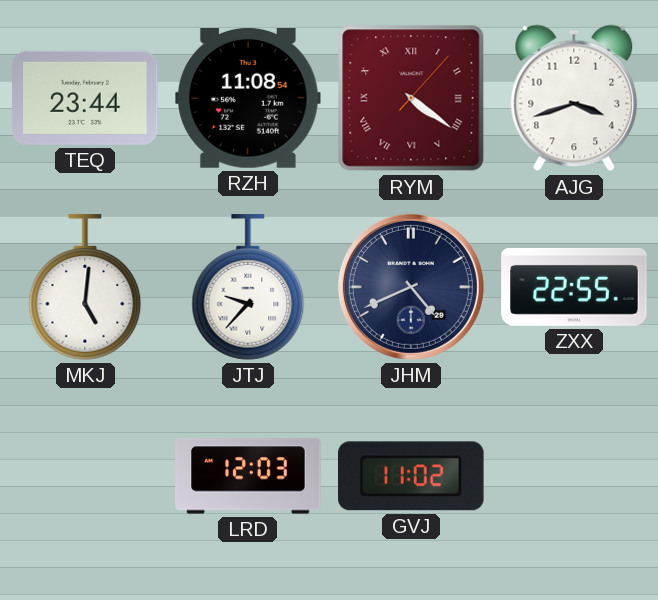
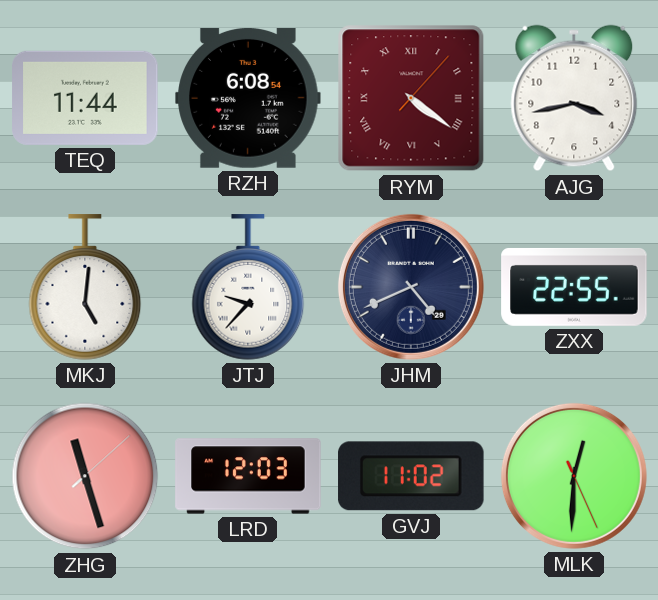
TEQ: 23:44 -> 11:44
RZH: 11:08 -> 6:08
AJG: 3:42 -> 3:43
ZHG: none -> 11:27
MLK: none -> 12:30
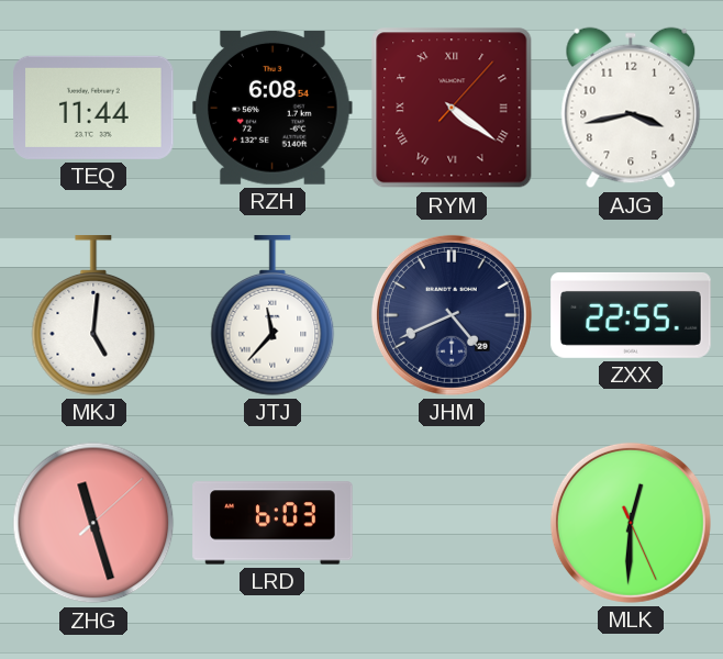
JTJ: 9:37 -> 11:37
LRD: 12:03 -> 6:03
GVJ: 11:02 -> none
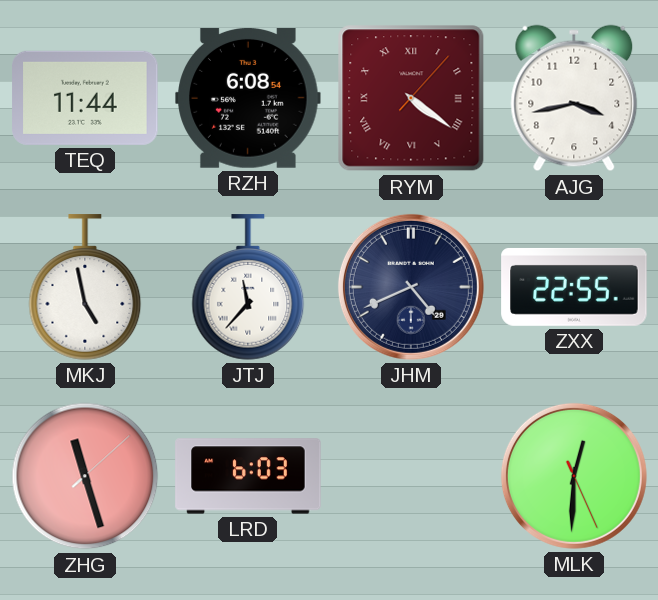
MKJ: 5:01 -> 4:58
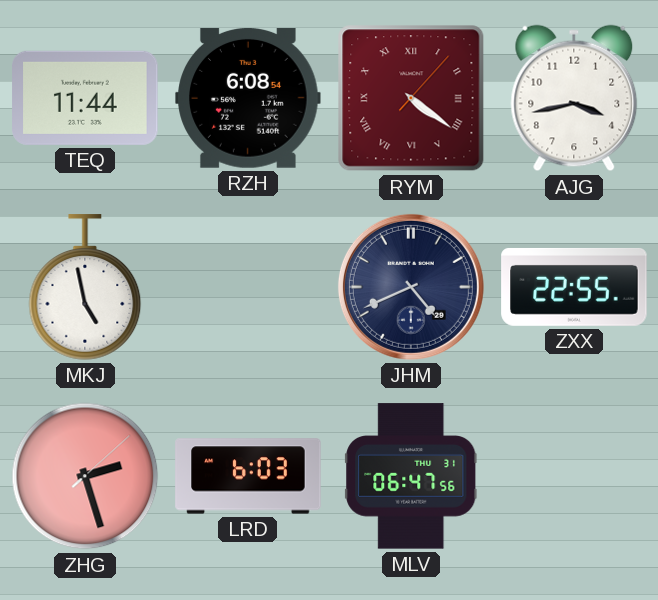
JTJ: 11:37 -> none
ZHG: 11:27 -> 2:27
MLV: none -> 06:47
MLK: 12:30 -> none
